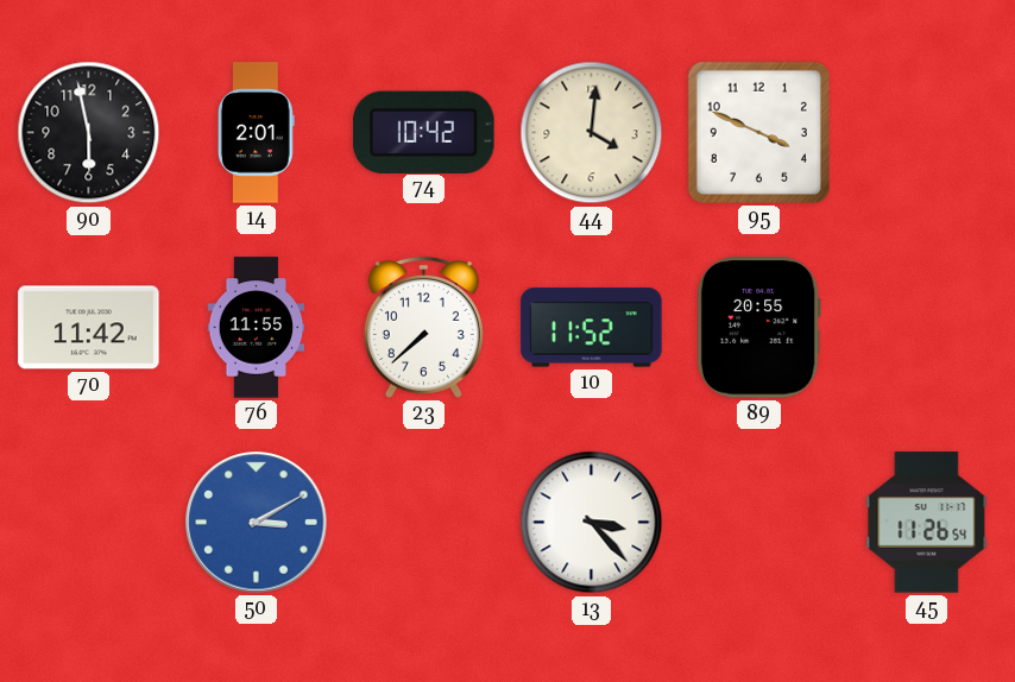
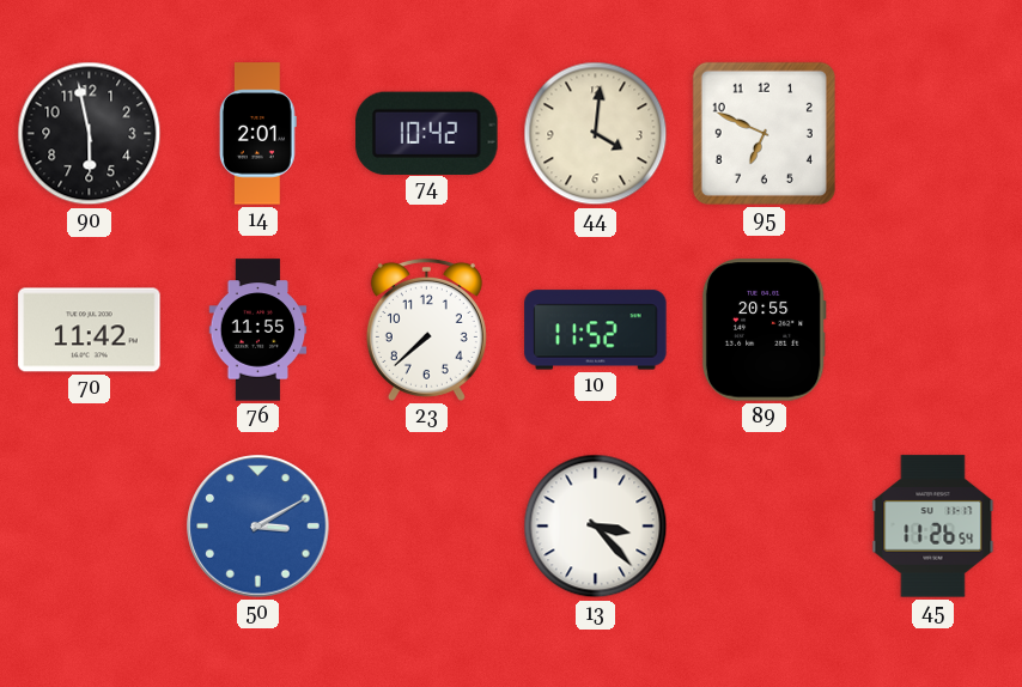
95: 3:49 -> 6:49
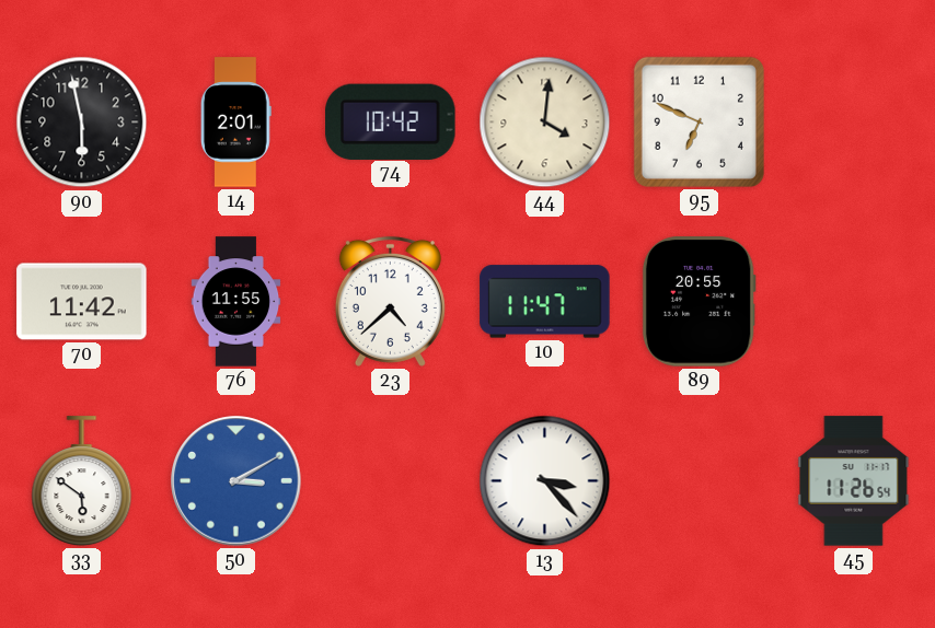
23: 7:38 -> 4:38
10: 11:52 -> 11:47
33: none -> 5:51
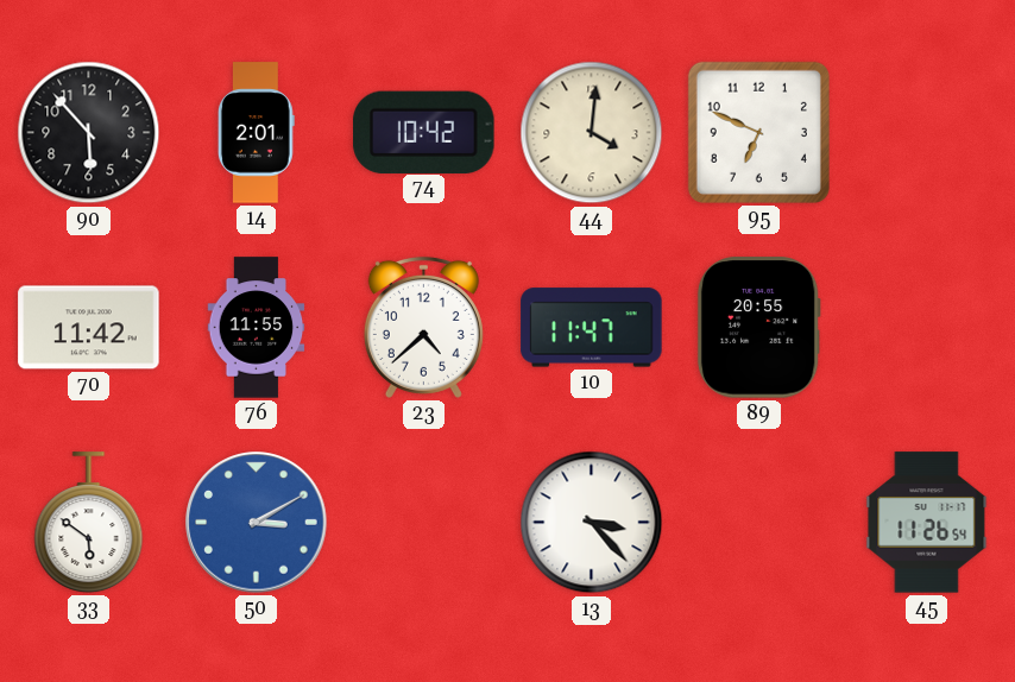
90: 5:58 -> 5:53
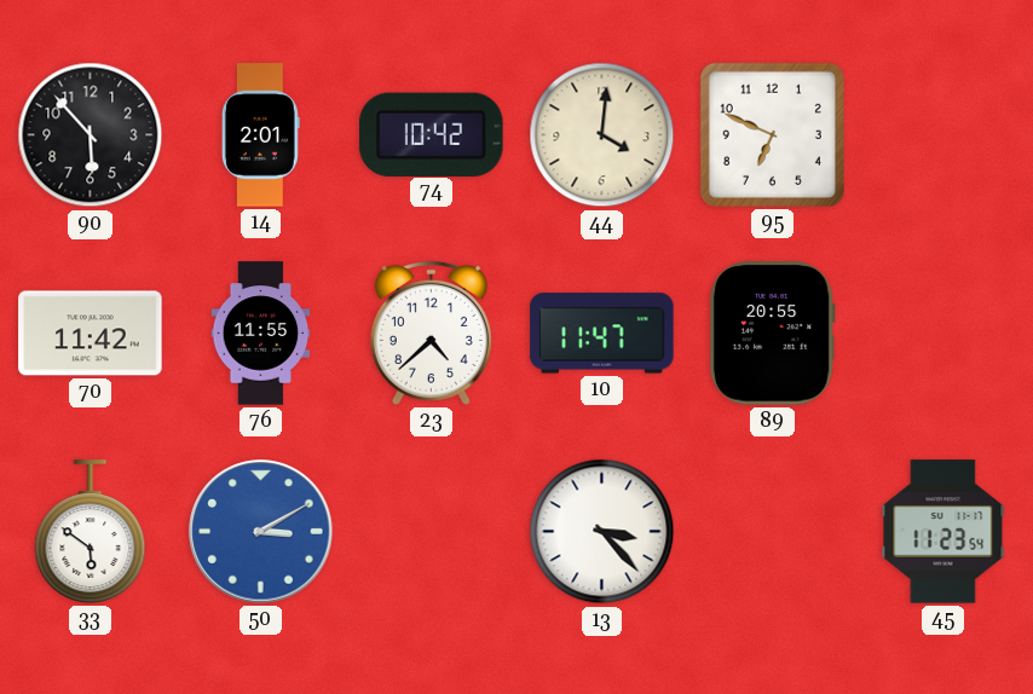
45: 11:26 -> 11:23
